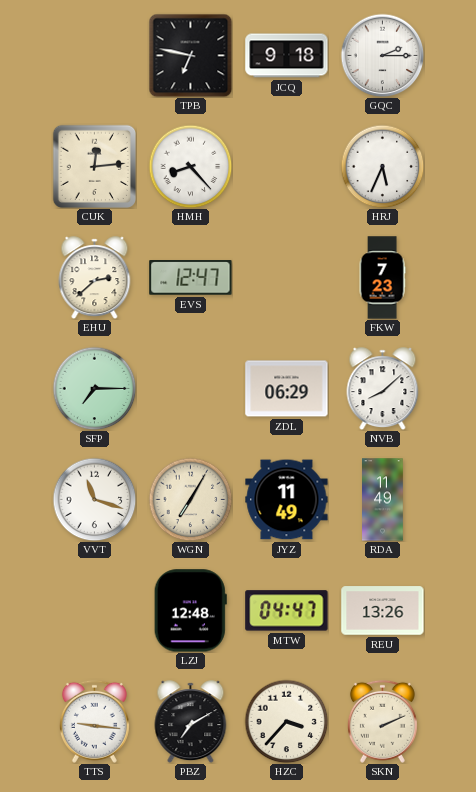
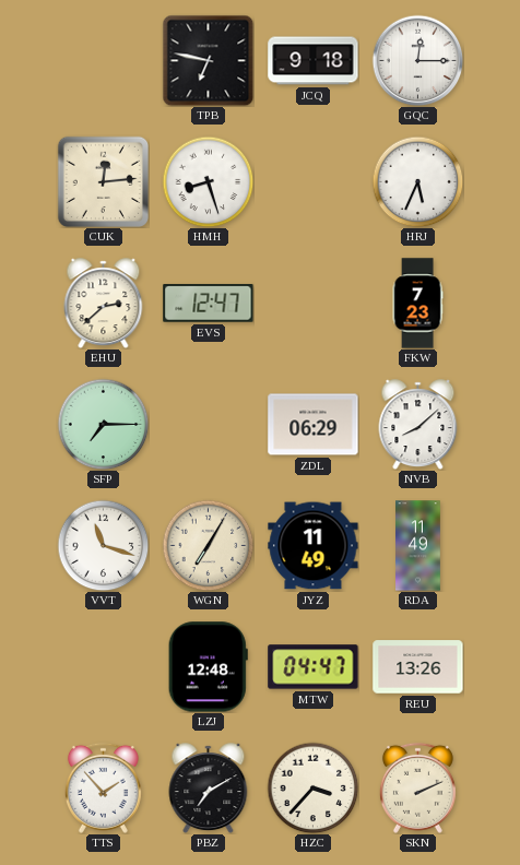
GQC: 2:15 -> 12:15
HMH: 8:23 -> 8:27
TTS: 9:16 -> 1:53
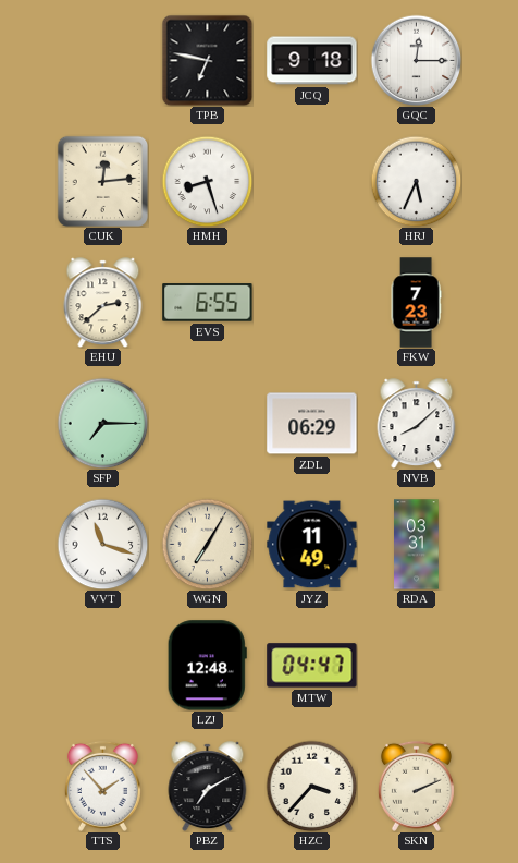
EVS: 12:47 -> 6:55
RDA: 11:49 -> 03:31
REU: 13:26 -> none
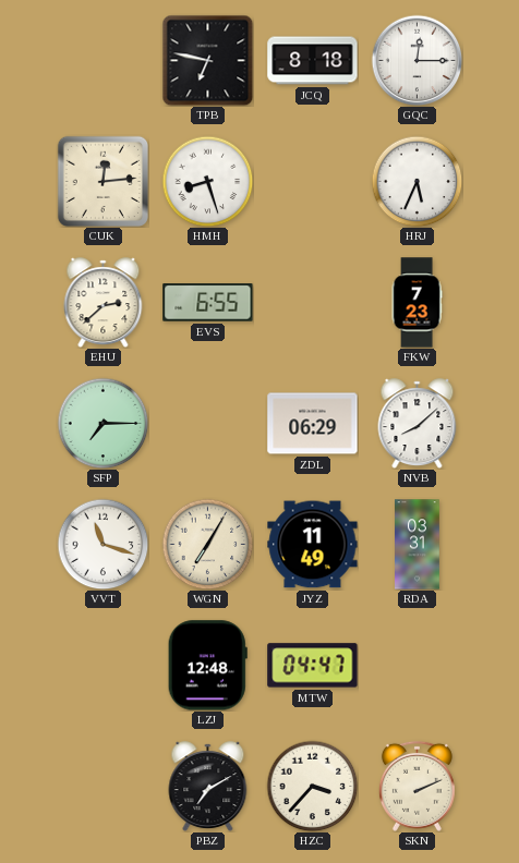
JCQ: 9:18 -> 8:18
TTS: 1:53 -> none
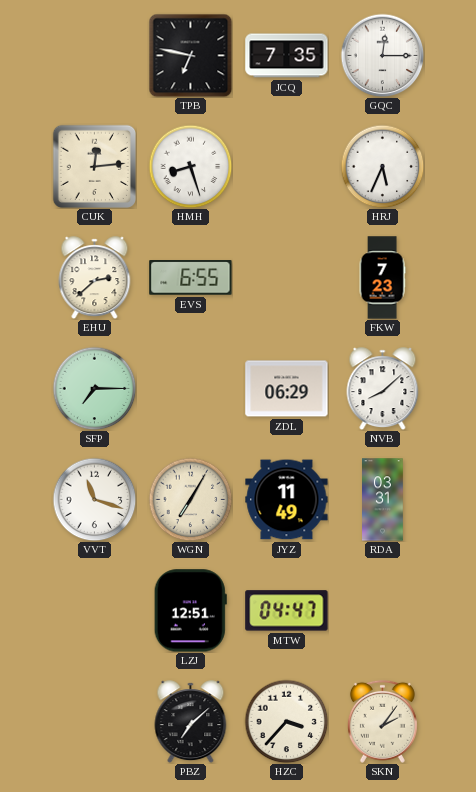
JCQ: 8:18 -> 7:35
LZJ: 12:48 -> 12:51
PBZ: 7:10 -> 7:08
SKN: 2:11 -> 2:06
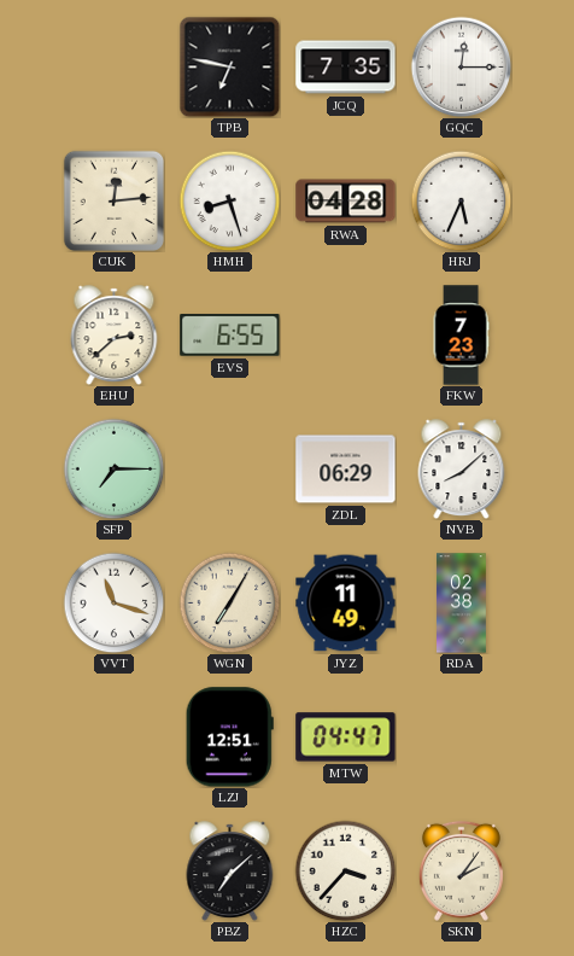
RWA: none -> 04:28
RDA: 03:31 -> 02:38
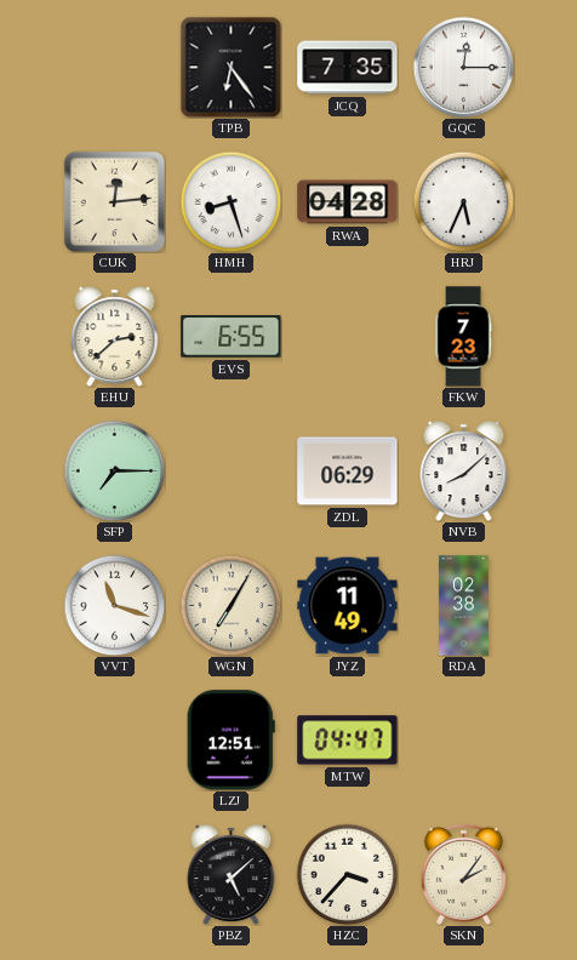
TPB: 6:47 -> 6:24
PBZ: 7:08 -> 5:08
